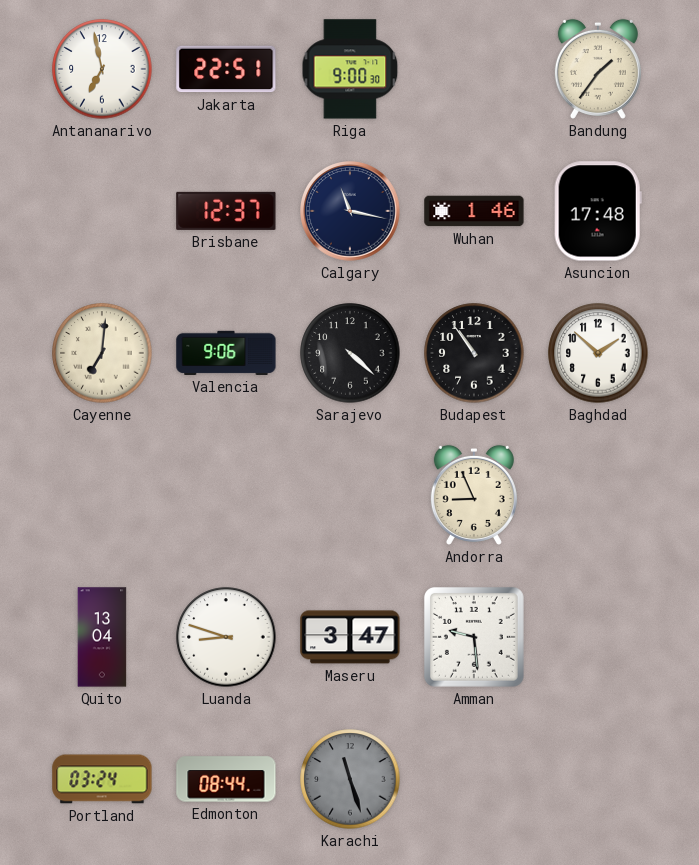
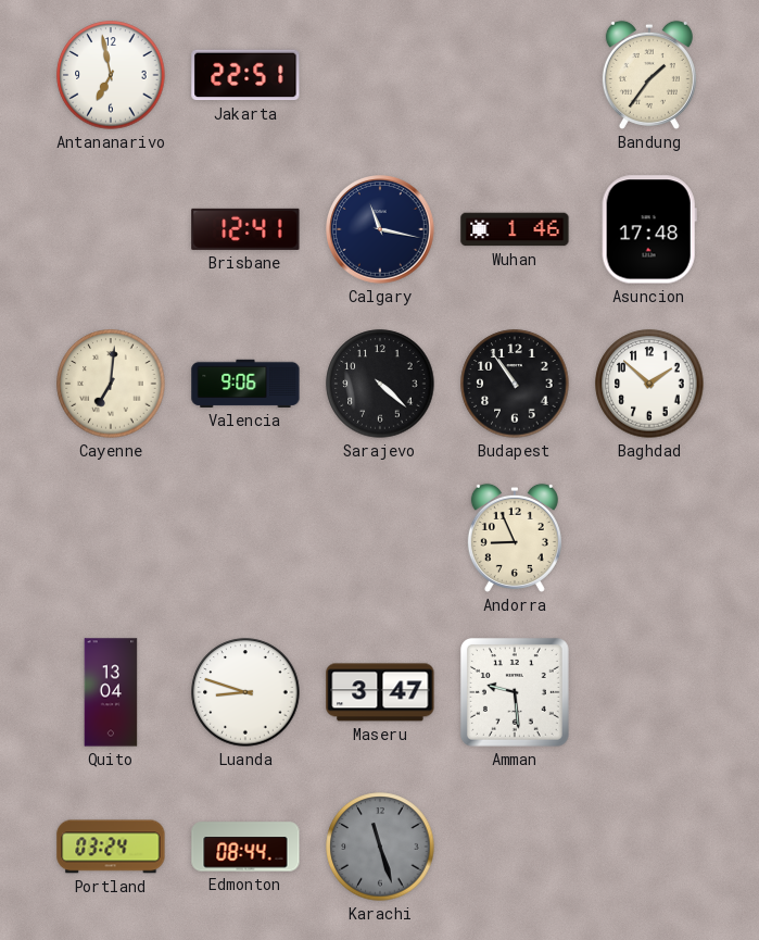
Riga: 9:00 -> none
Brisbane: 12:37 -> 12:41
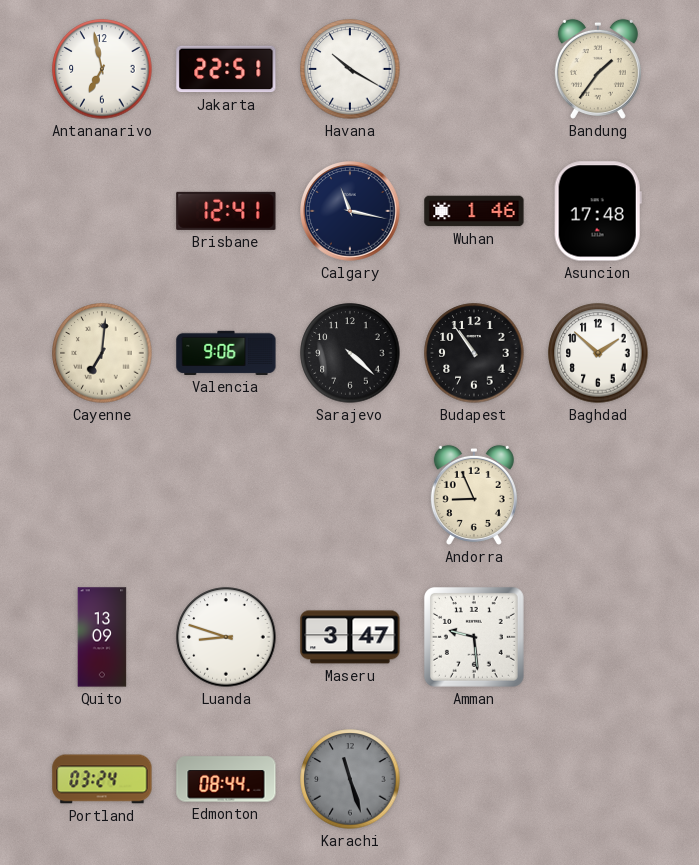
Havana: none -> 10:20
Quito: 13:04 -> 13:09
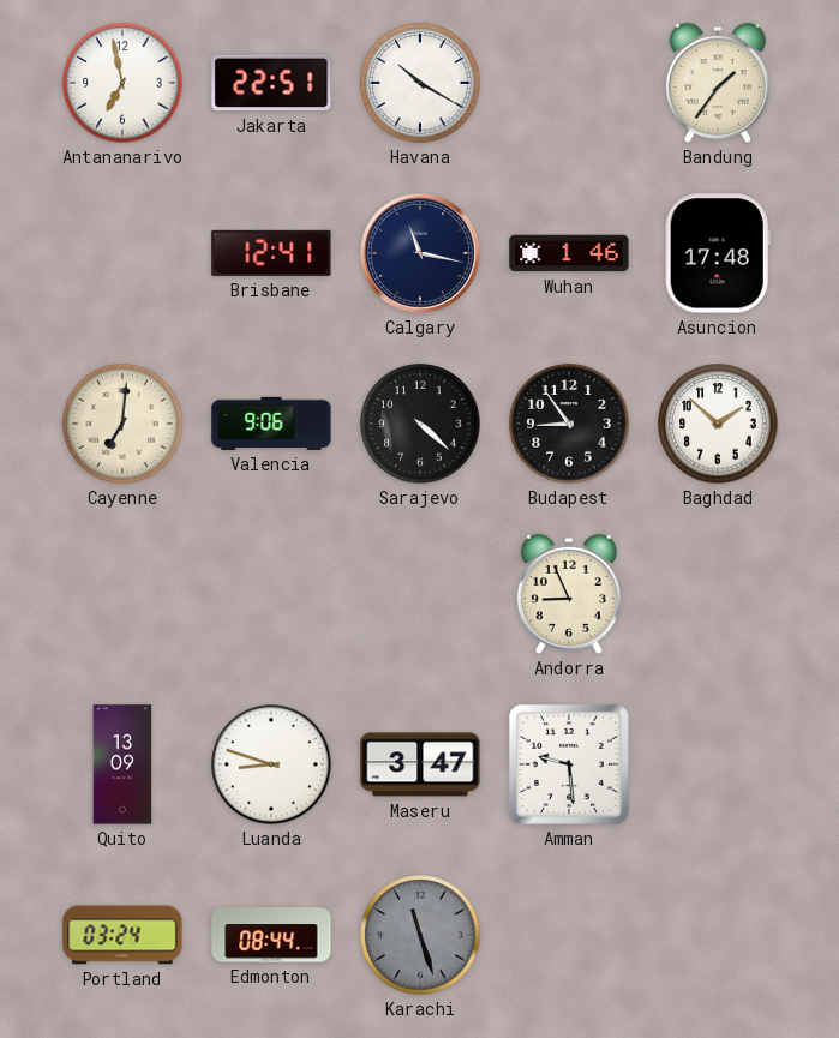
Budapest: 10:54 -> 8:54
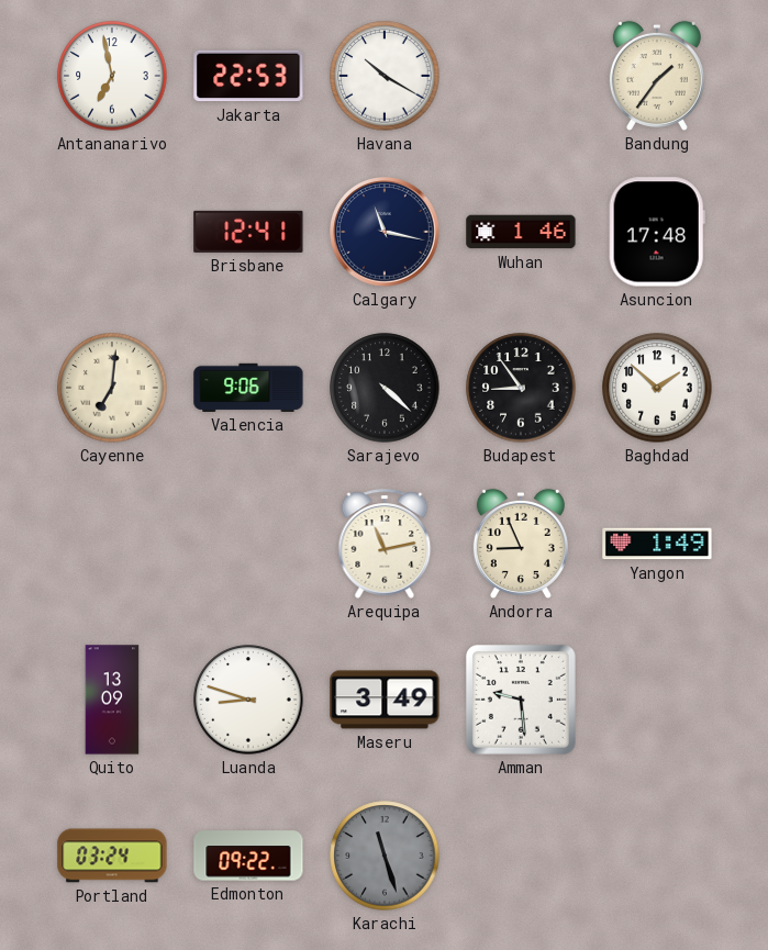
Jakarta: 22:51 -> 22:53
Arequipa: none -> 11:13
Yangon: none -> 1:49
Maseru: 3:47 -> 3:49
Edmonton: 08:44 -> 09:22
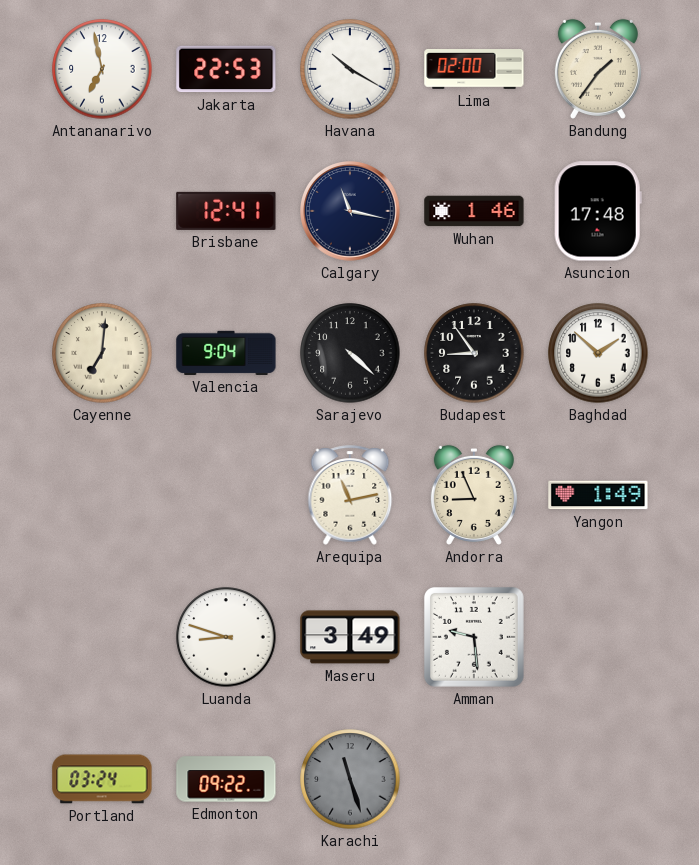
Lima: none -> 02:00
Valencia: 9:06 -> 9:04
Quito: 13:09 -> none
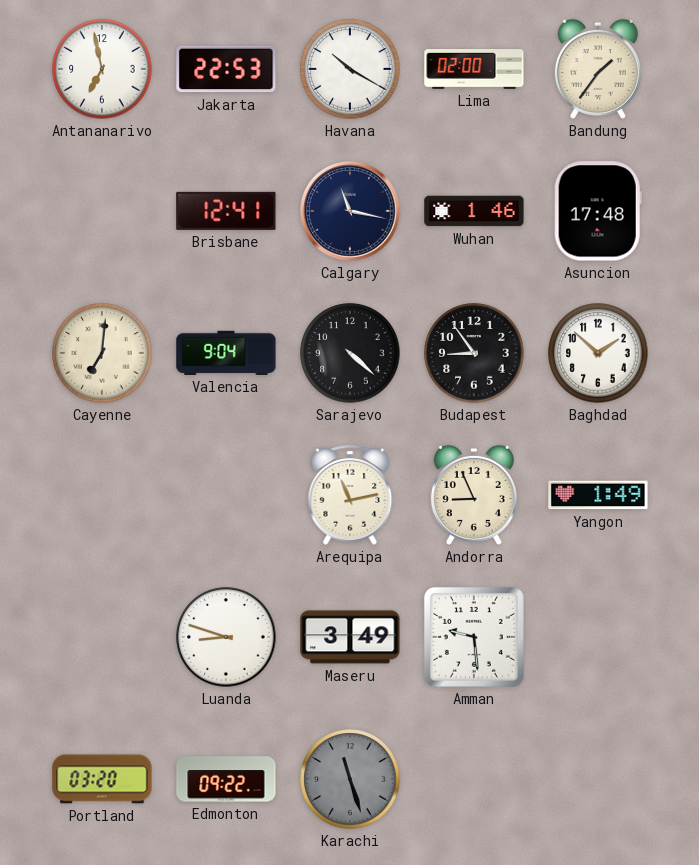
Portland: 03:24 -> 03:20
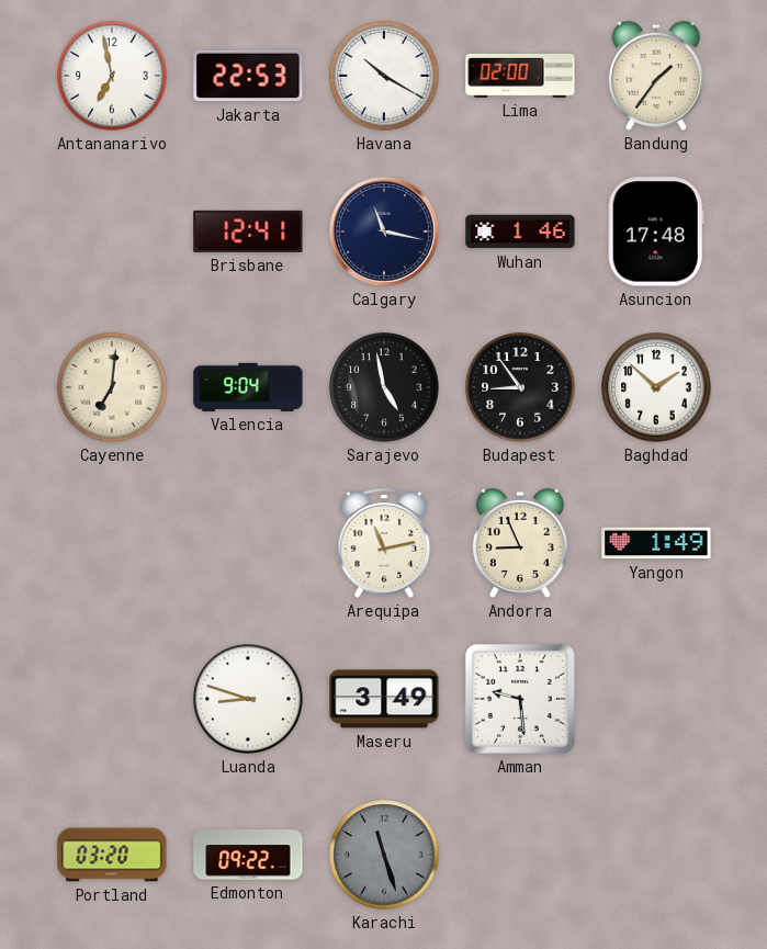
Sarajevo: 4:22 -> 4:58
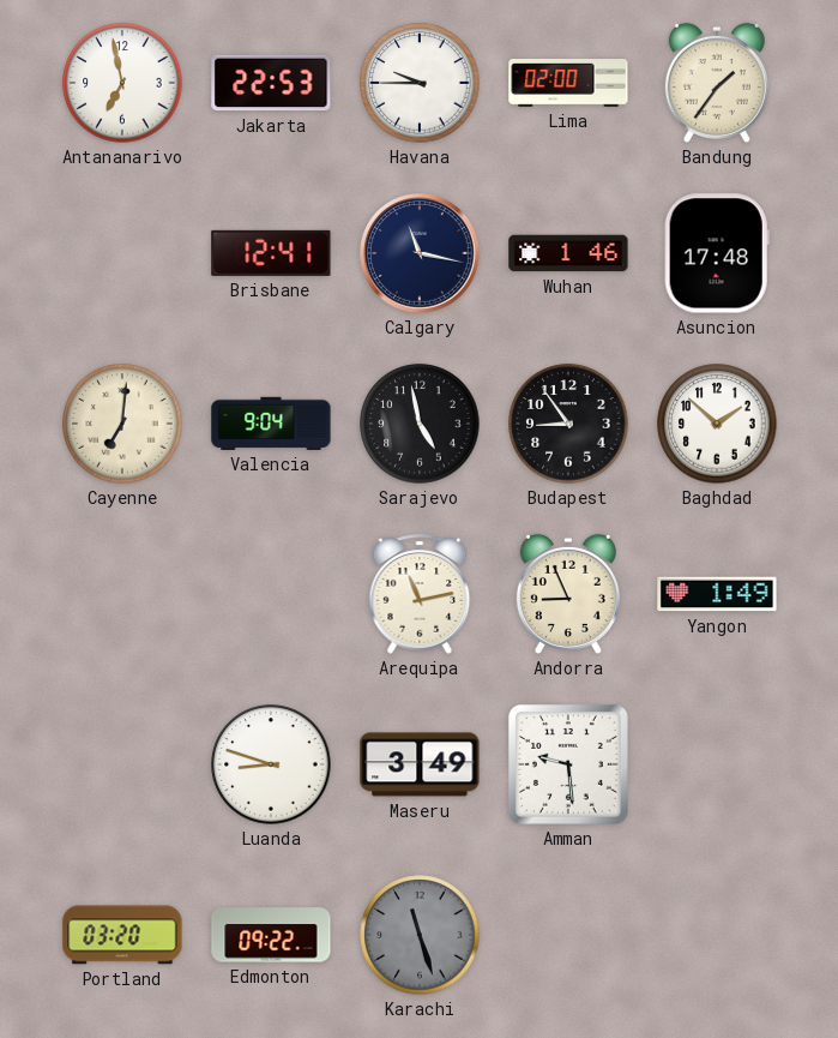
Havana: 10:20 -> 9:45
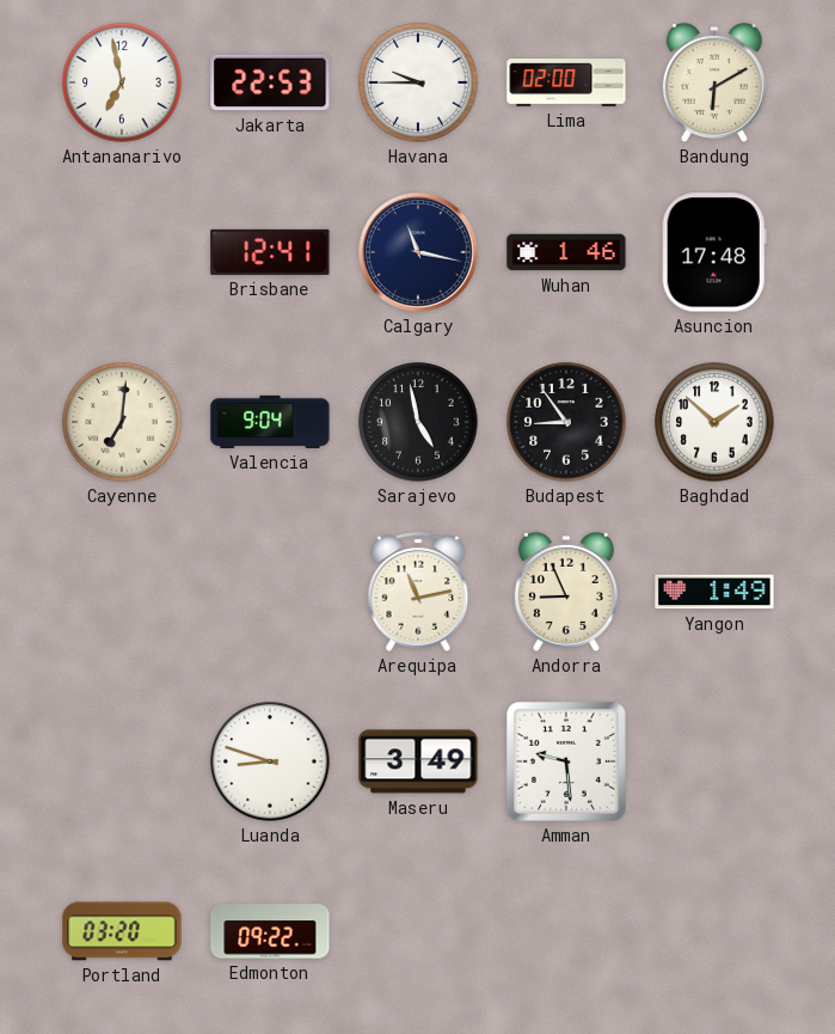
Bandung: 1:36 -> 6:10
Karachi: 11:27 -> none
